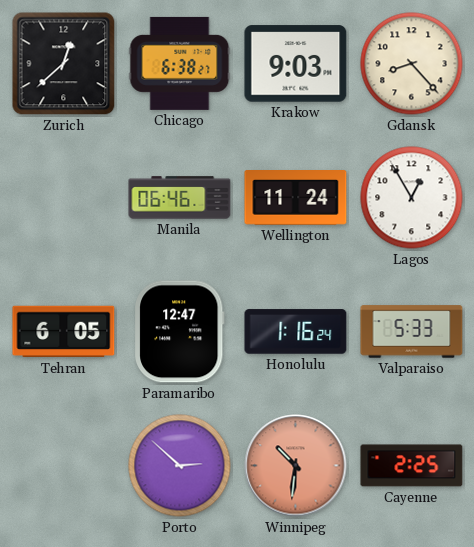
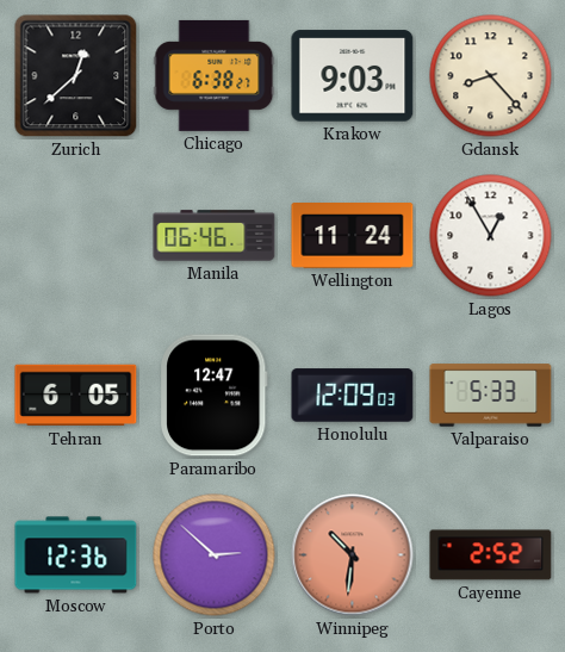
Honolulu: 1:16 -> 12:09
Moscow: none -> 12:36
Cayenne: 2:25 -> 2:52
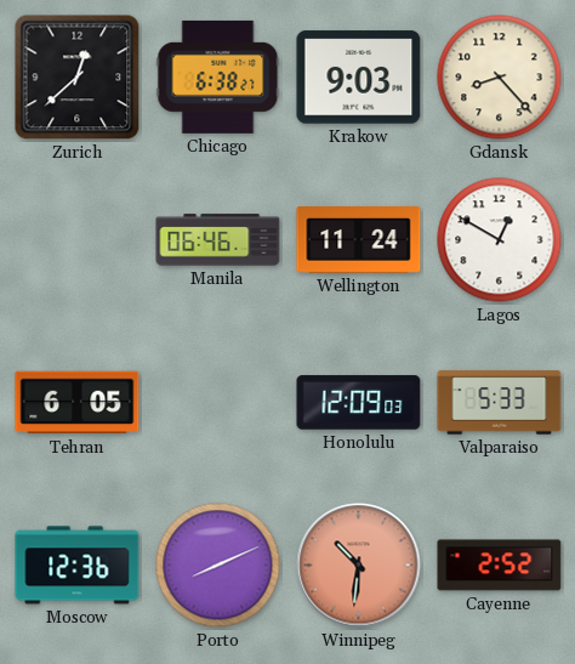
Lagos: 12:55 -> 12:50
Paramaribo: 12:47 -> none
Porto: 2:52 -> 8:11
